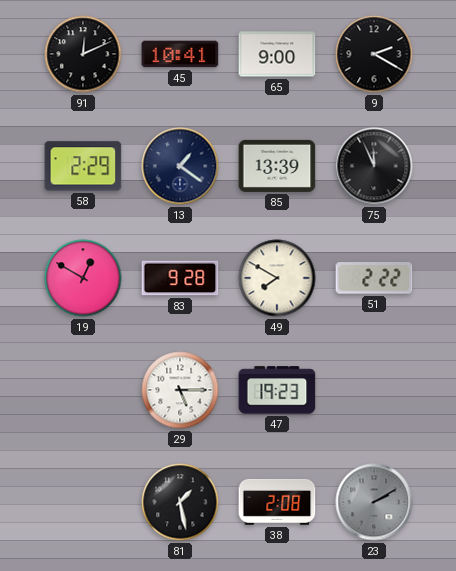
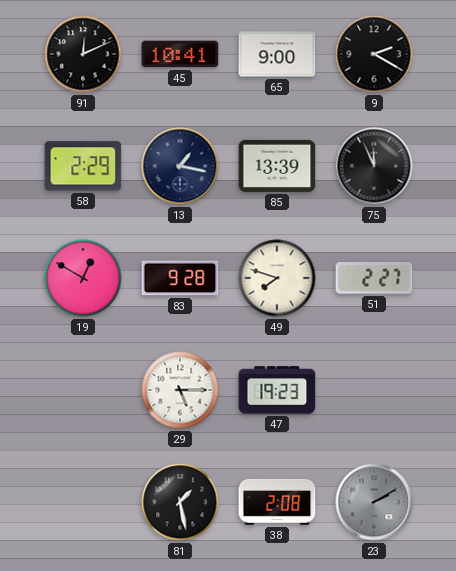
13: 1:21 -> 1:17
49: 7:50 -> 7:48
51: 2:22 -> 2:27
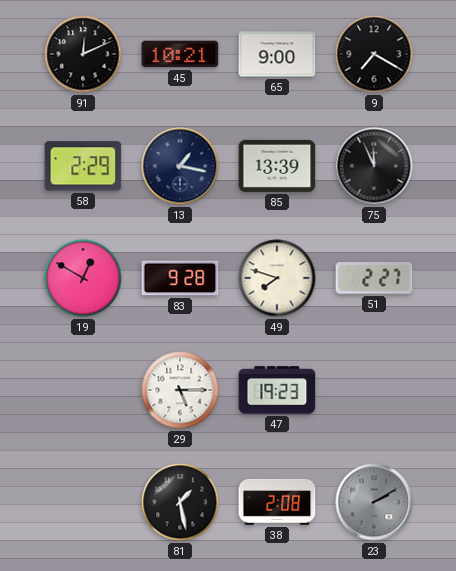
45: 10:41 -> 10:21
9: 2:20 -> 7:20
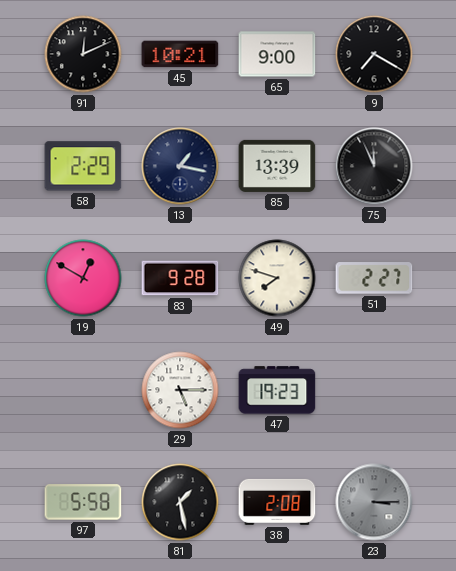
97: none -> 5:58
23: 2:10 -> 3:15
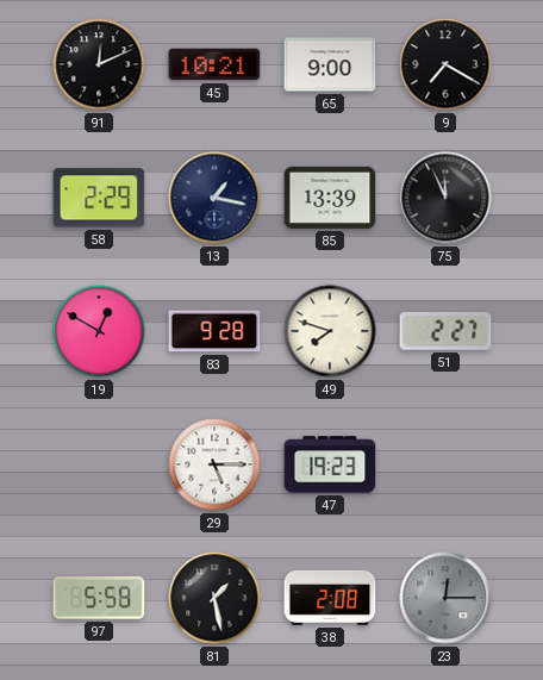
23: 3:15 -> 12:15
